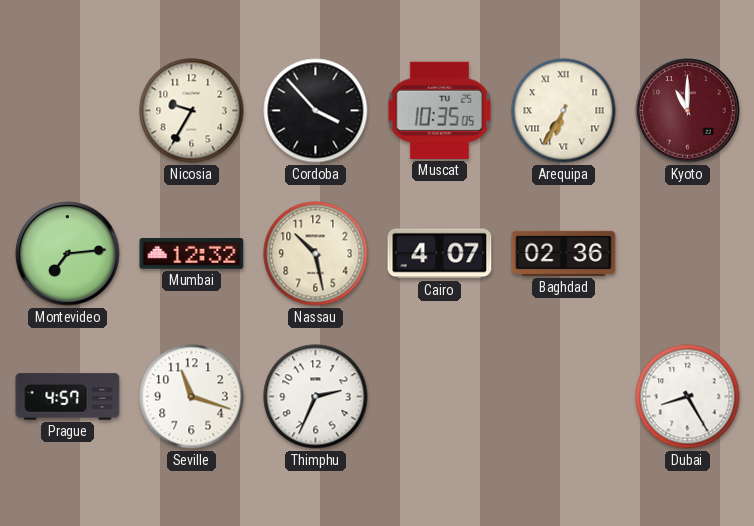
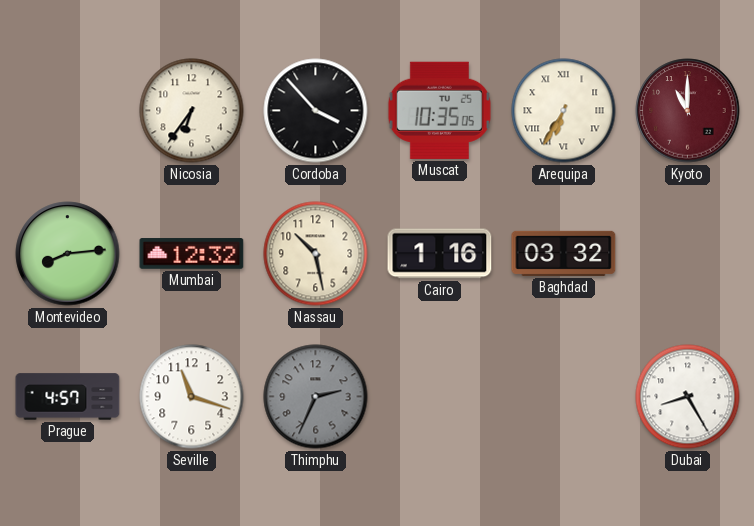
Nicosia: 9:35 -> 6:36
Montevideo: 7:14 -> 8:14
Cairo: 4:07 -> 1:16
Baghdad: 02:36 -> 03:32
Thimphu dial: white -> grey
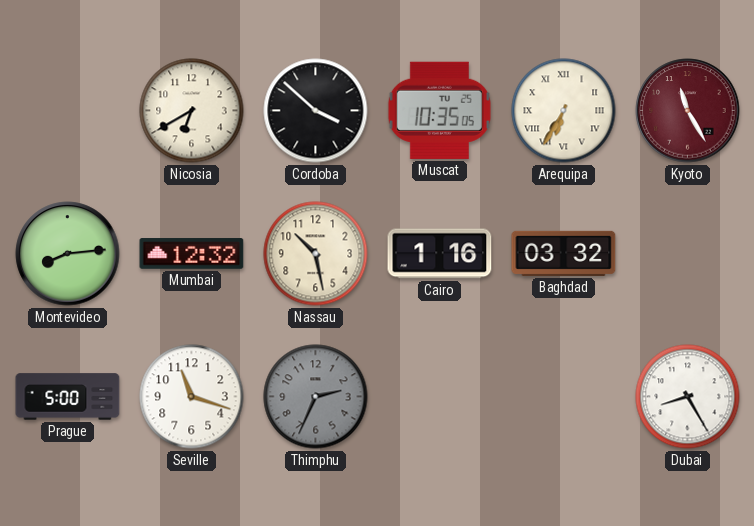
Nicosia: 6:36 -> 6:40
Cordoba: 3:53 -> 3:52
Kyoto: 11:00 -> 11:25
Prague: 4:57 -> 5:00
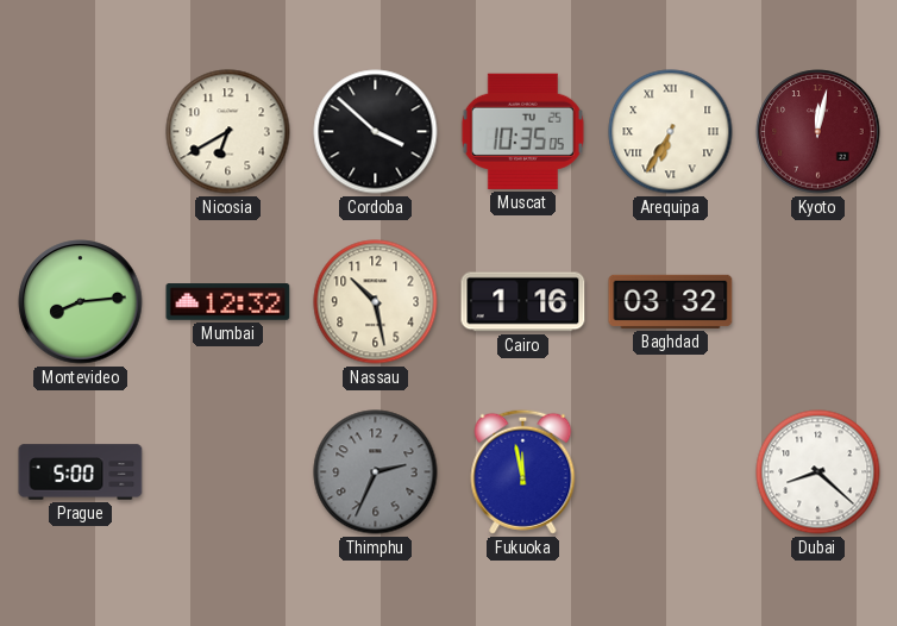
Kyoto: 11:25 -> 12:02
Seville: 11:18 -> none
Fukuoka: none -> 11:58
Dubai: 8:25 -> 8:22
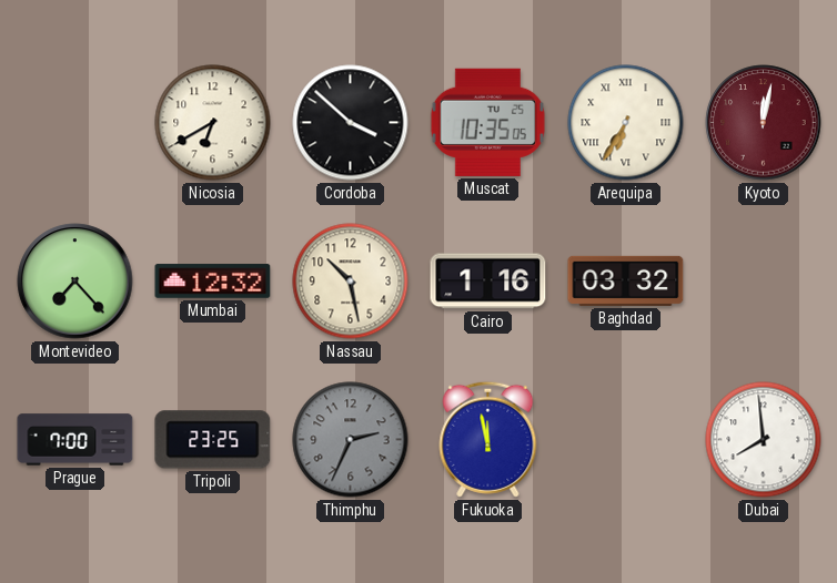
Montevideo: 8:14 -> 7:23
Prague: 5:00 -> 7:00
Tripoli: none -> 23:25
Dubai: 8:22 -> 7:59
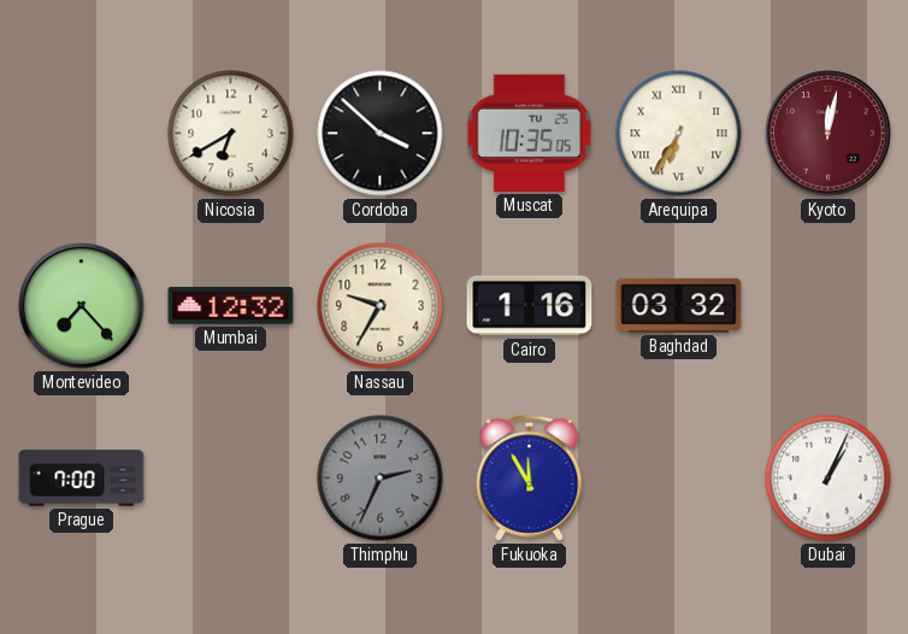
Nassau: 10:28 -> 9:35
Tripoli: 23:25 -> none
Fukuoka: 11:58 -> 11:55
Dubai: 7:59 -> 1:04
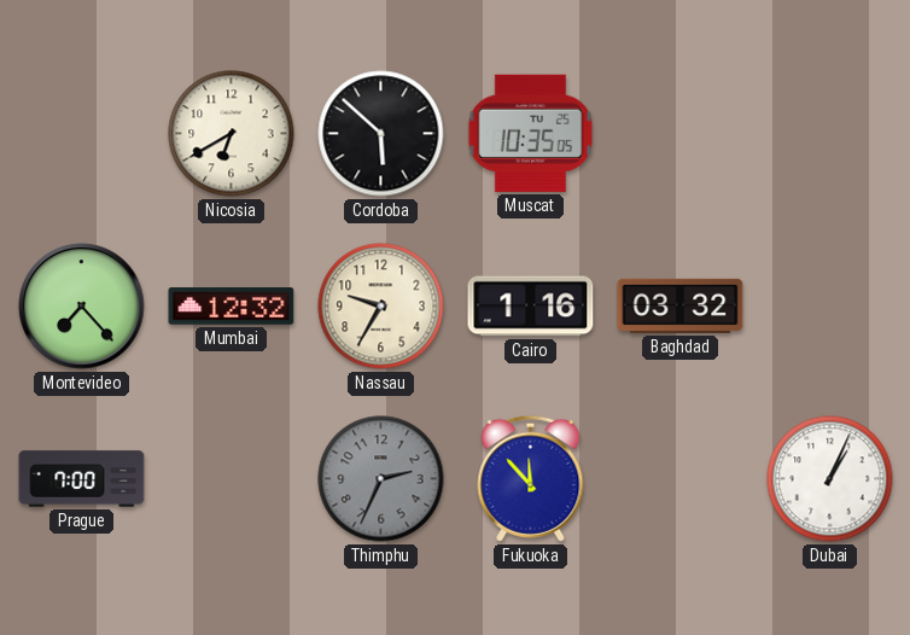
Cordoba: 3:52 -> 5:52
Arequipa: 6:35 -> none
Kyoto: 12:02 -> none
Fukuoka: 11:55 -> 11:53
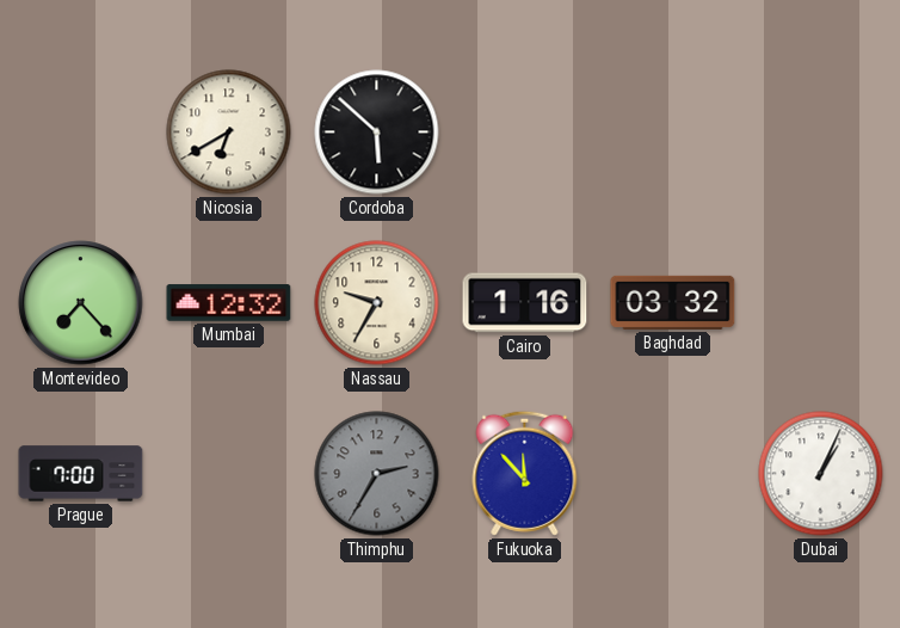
Muscat: 10:35 -> none
Thimphu: 2:34 -> 2:35
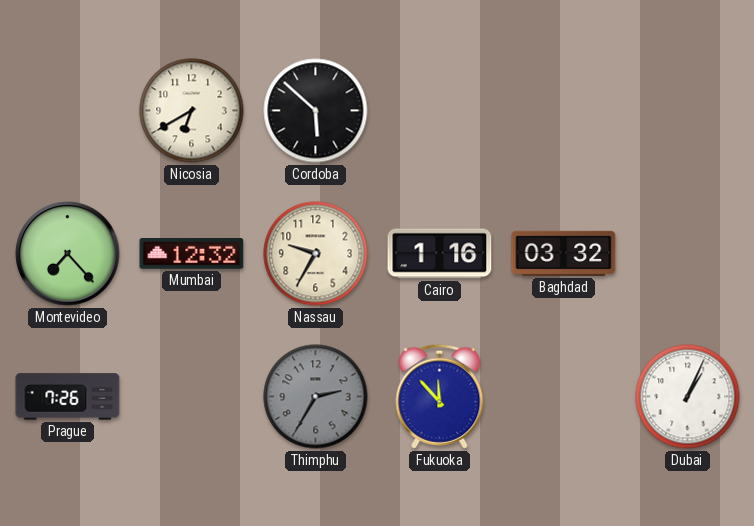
Prague: 7:00 -> 7:26
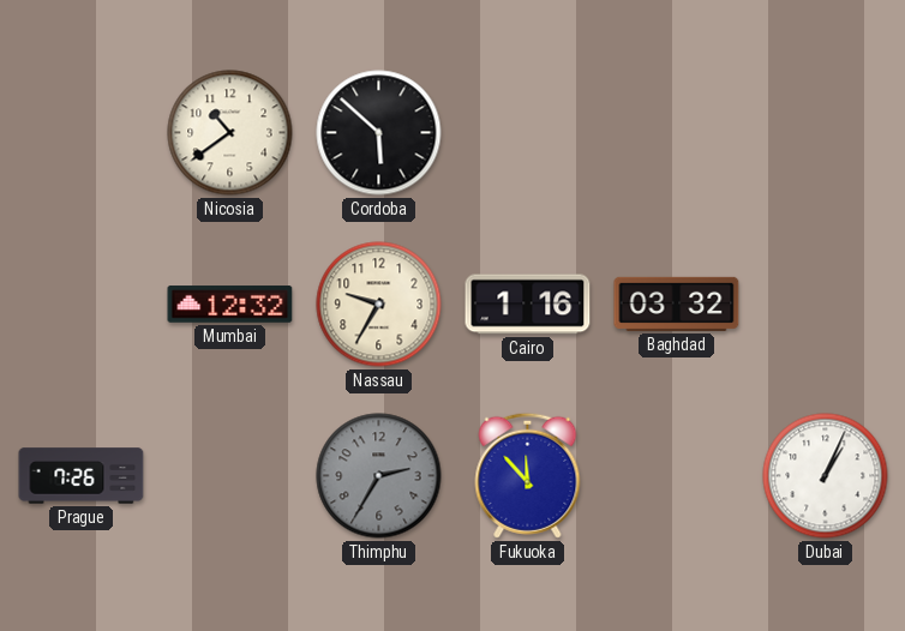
Nicosia: 6:40 -> 10:39
Montevideo: 7:23 -> none
